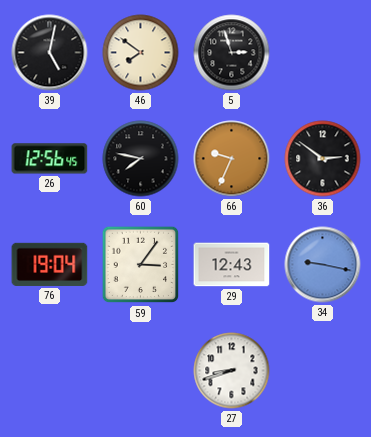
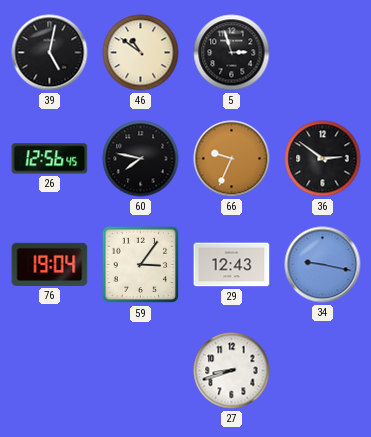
46: 7:51 -> 10:51
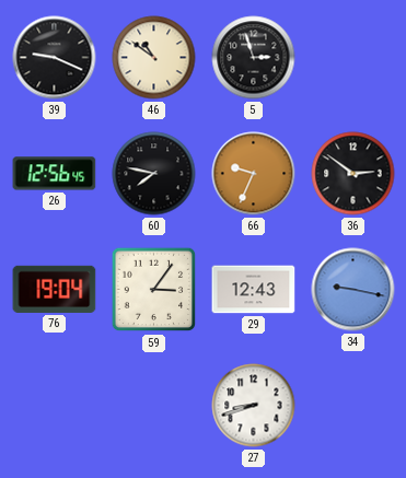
39: 5:02 -> 9:19
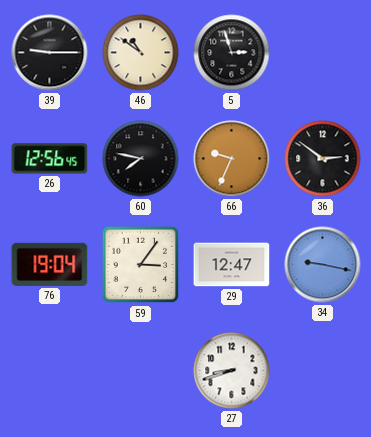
39: 9:19 -> 9:15
29: 12:43 -> 12:47
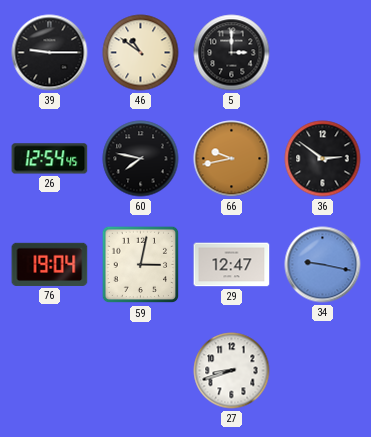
5: 2:57 -> 3:00
26: 12:56 -> 12:54
66: 9:34 -> 9:43
59: 3:06 -> 3:02
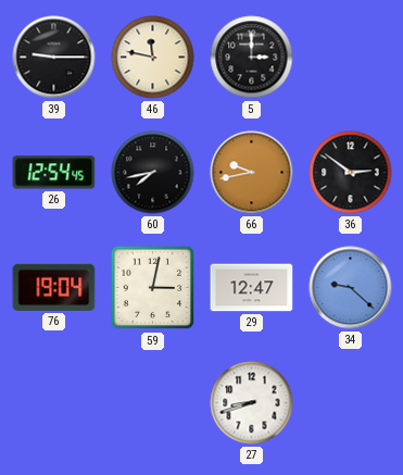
46: 10:51 -> 11:47
60: 7:47 -> 7:43
34: 9:17 -> 9:22
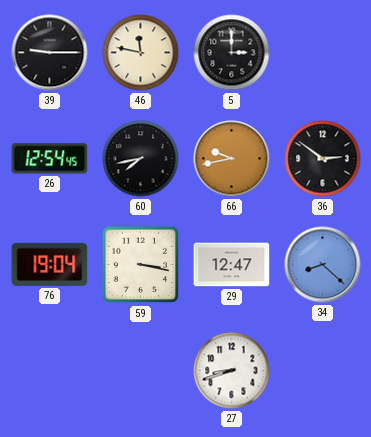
59: 3:02 -> 3:17
34: 9:22 -> 8:22
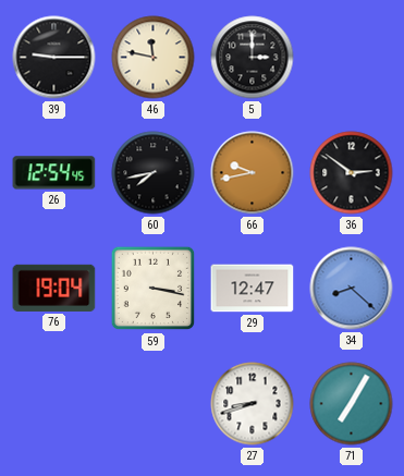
71: none -> 7:05
